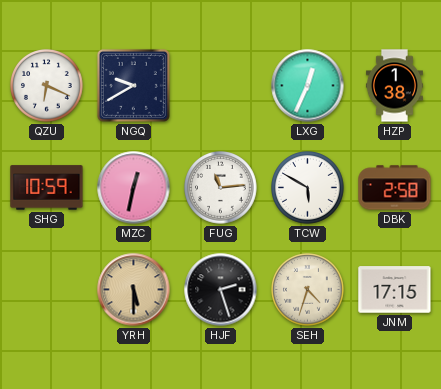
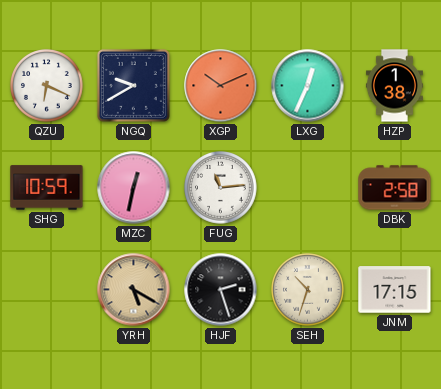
XGP: none -> 10:11
TCW: 5:50 -> none
YRH: 5:30 -> 5:20
SEH: 4:33 -> 10:33
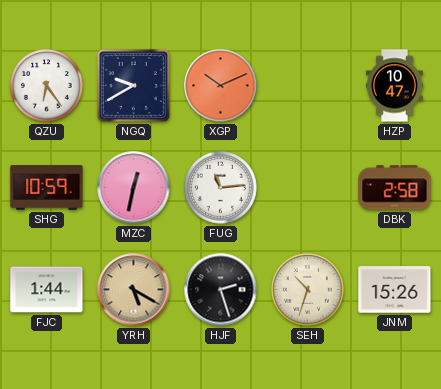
QZU: 6:19 -> 6:24
LXG: 12:34 -> none
HZP: 1:38 -> 10:47
FJC: none -> 1:44
JNM: 17:15 -> 15:26
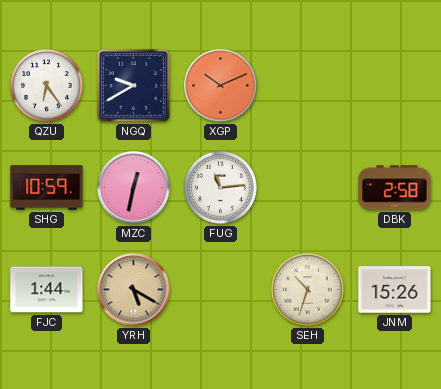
HZP: 10:47 -> none
HJF: 2:27 -> none
